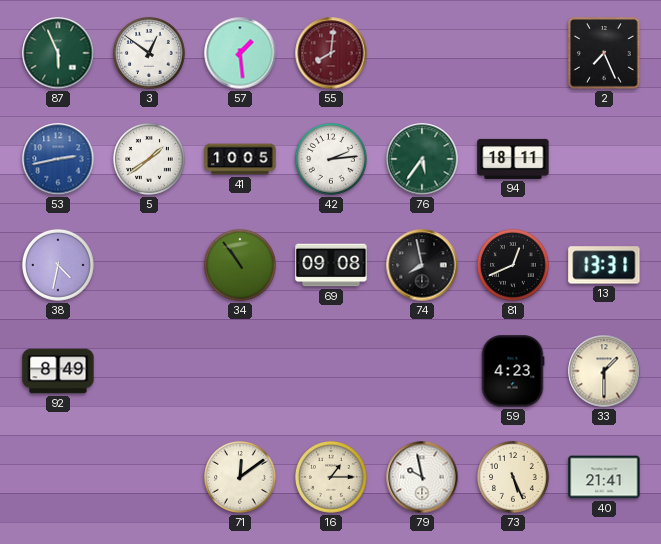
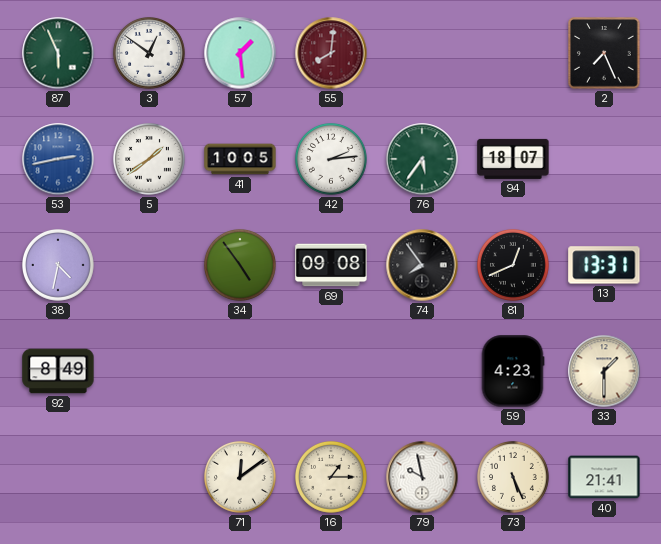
94: 18:11 -> 18:07
34: 10:54 -> 4:54
74: 7:58 -> 7:54
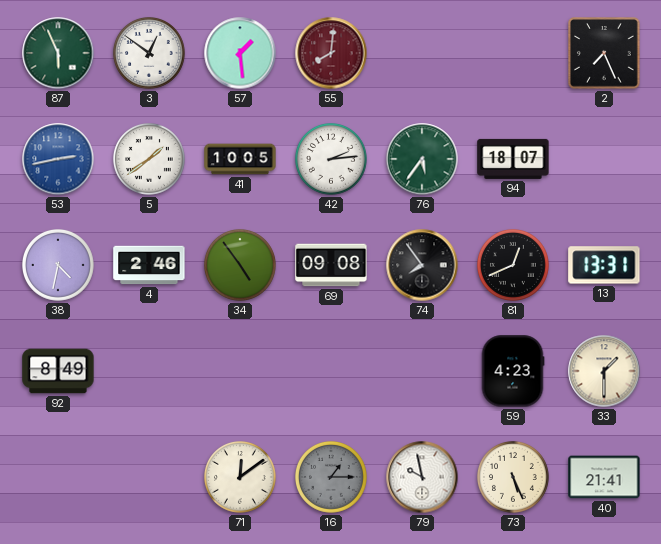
4: none -> 2:46
16 dial: cream -> grey
